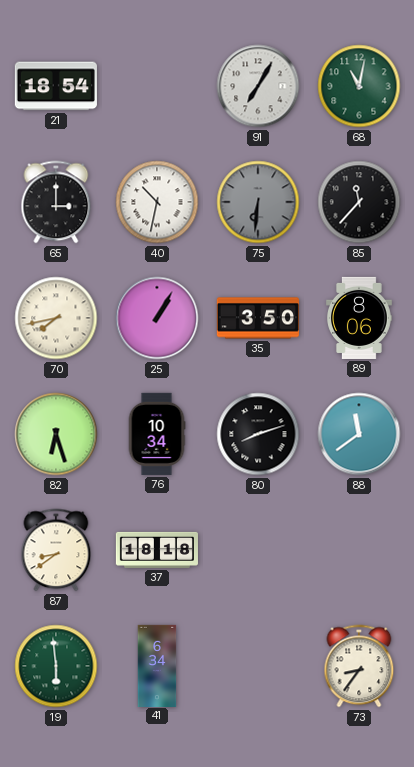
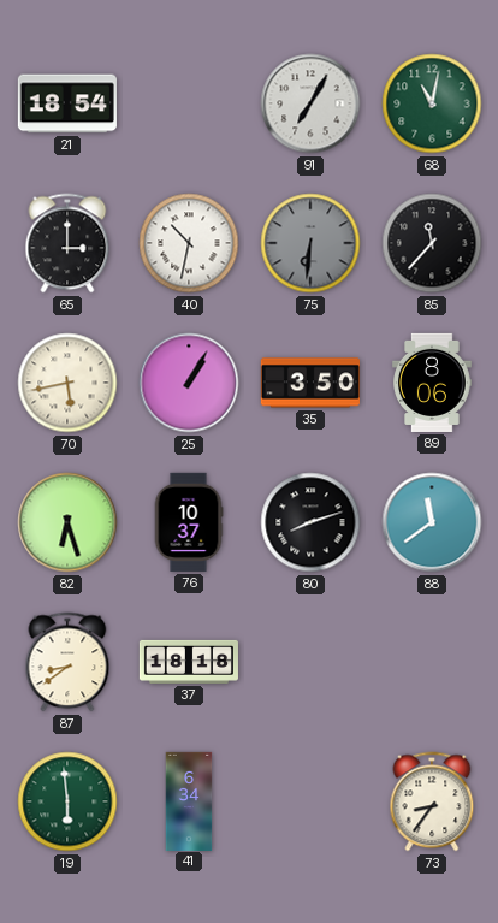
70: 7:43 -> 5:43
76: 10:34 -> 10:37
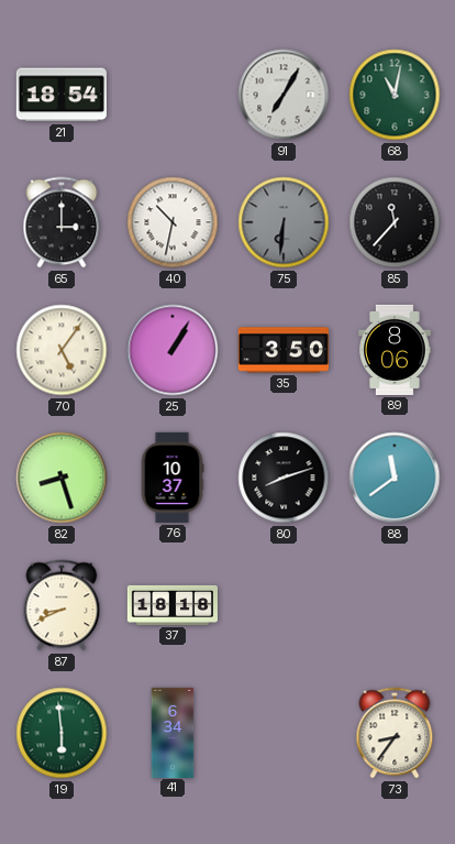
70: 5:43 -> 5:06
82: 6:27 -> 8:27
87: 8:39 -> 8:41
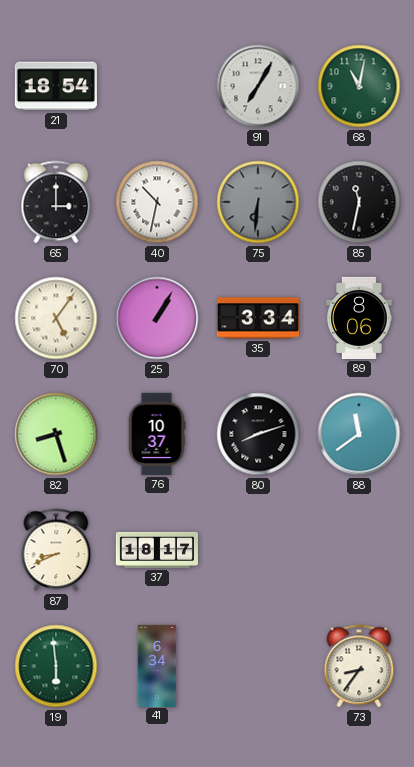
85: 11:37 -> 11:32
35: 3:50 -> 3:34
37: 18:18 -> 18:17
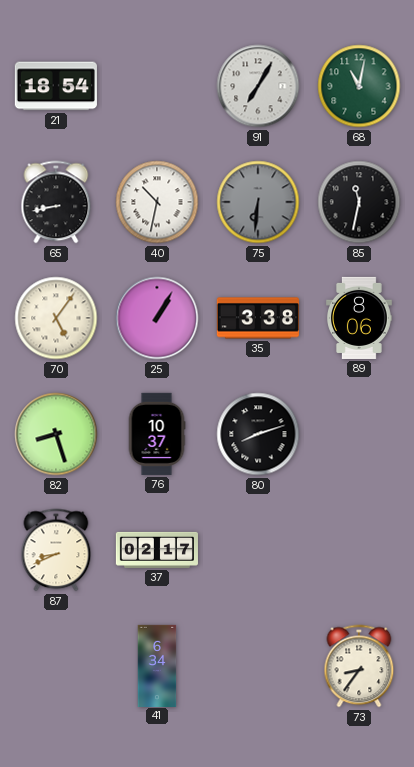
65: 3:00 -> 8:43
35: 3:34 -> 3:38
88: 11:39 -> none
37: 18:17 -> 02:17
19: 5:59 -> none
